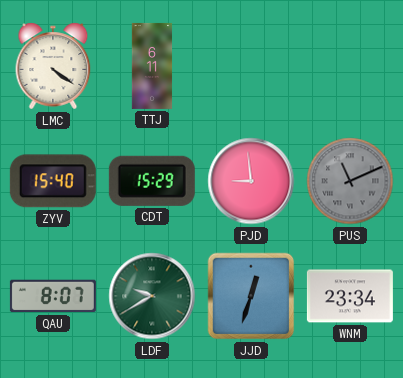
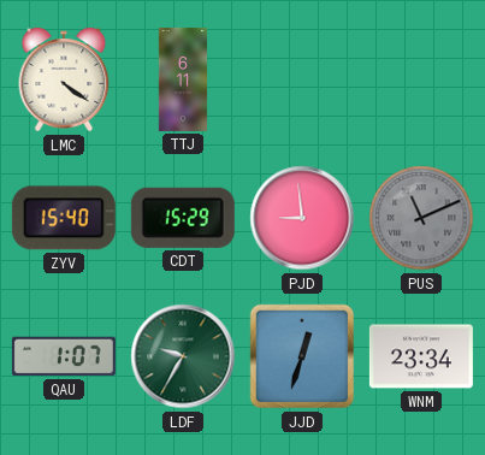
QAU: 8:07 -> 1:07
LDF: 9:40 -> 9:35
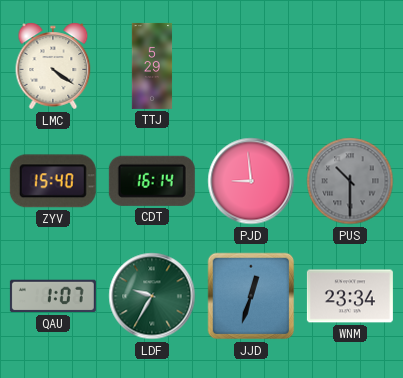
TTJ: 6:11 -> 5:29
CDT: 15:29 -> 16:14
PUS: 11:11 -> 10:30
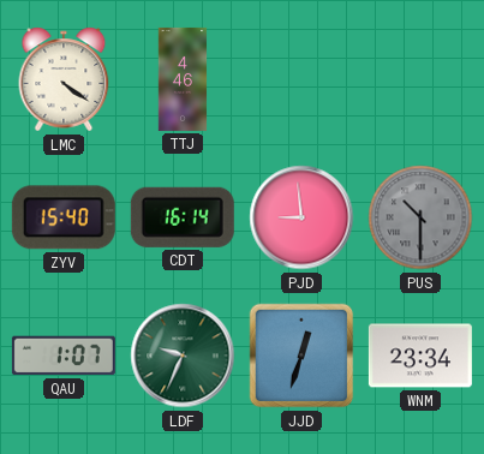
TTJ: 5:29 -> 4:46
LDF: 9:35 -> 9:34
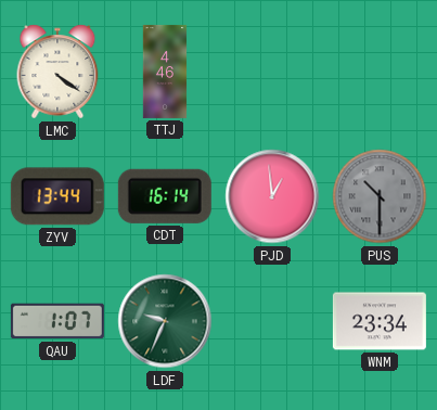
ZYV: 15:40 -> 13:44
PJD: 8:59 -> 12:59
JJD: 12:33 -> none
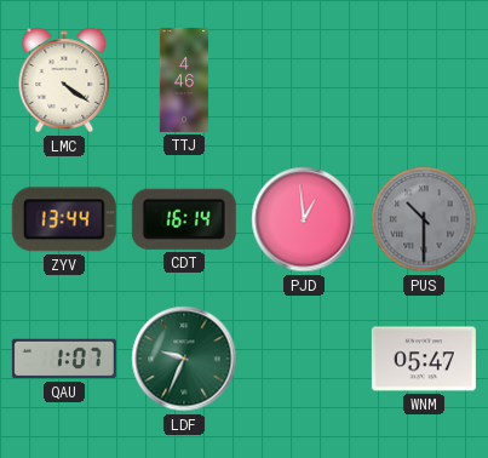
WNM: 23:34 -> 05:47
